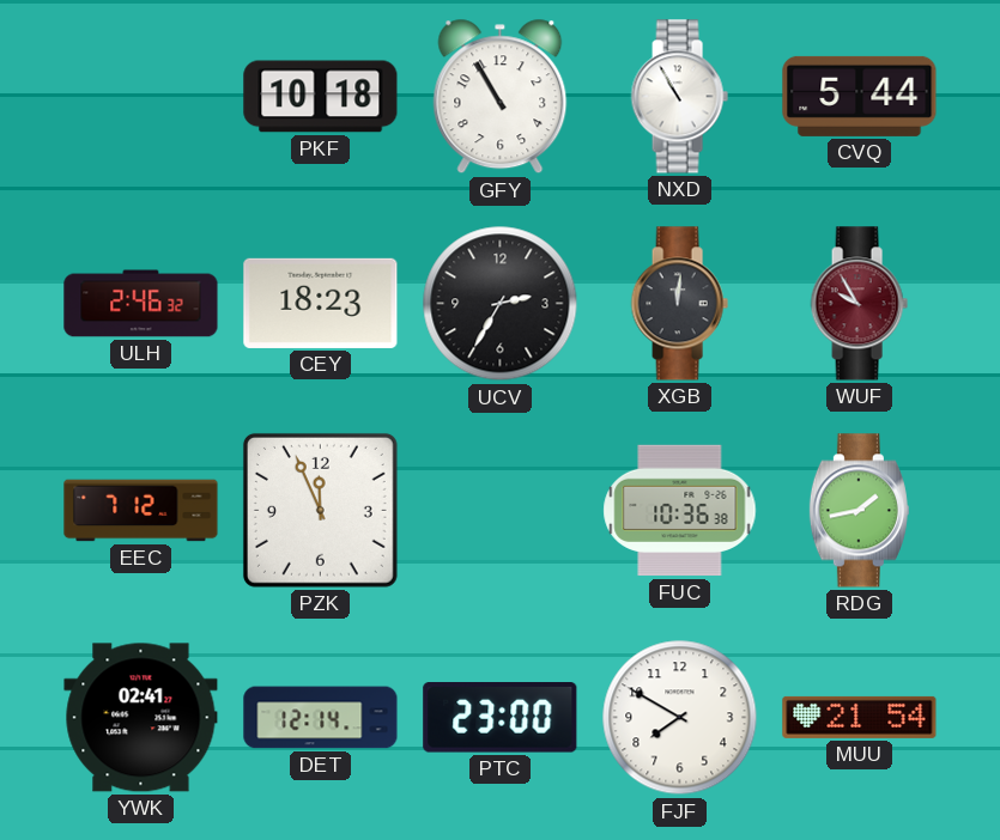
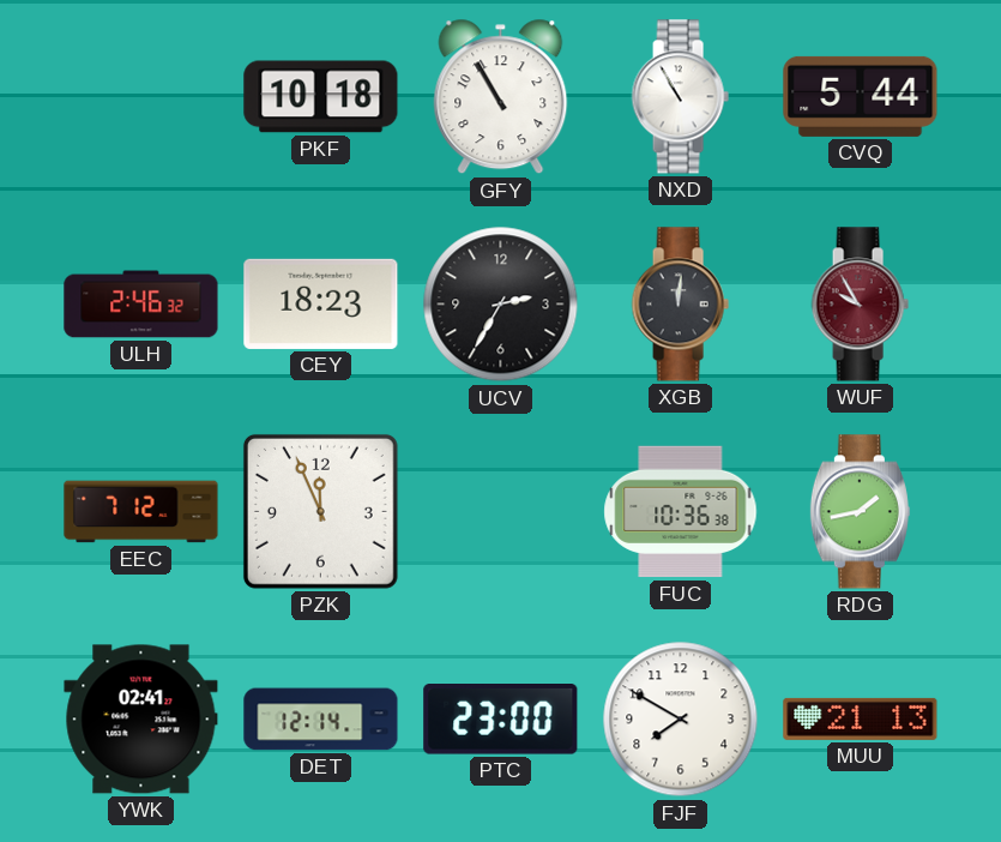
MUU: 21:54 -> 21:13
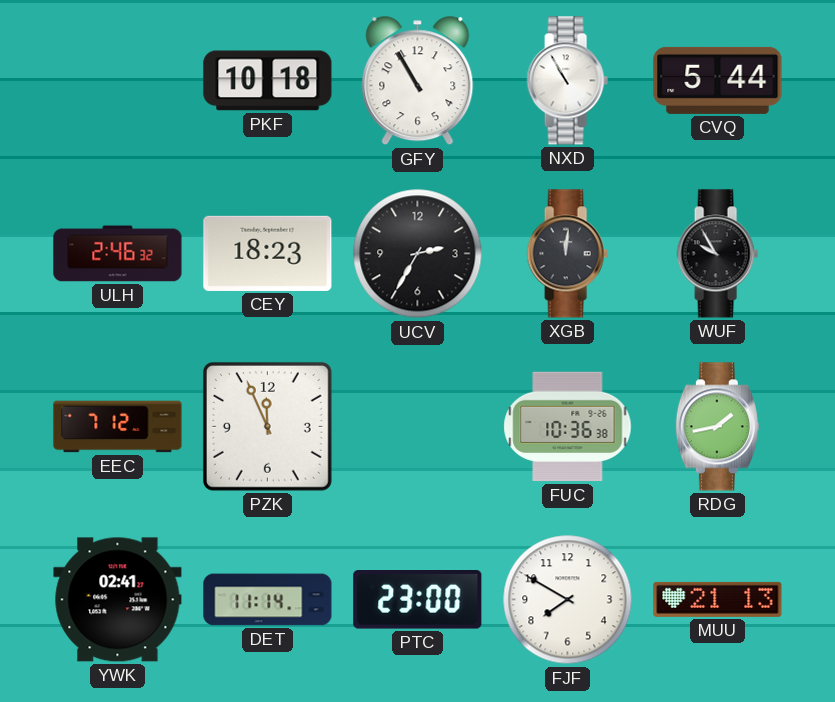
WUF dial: burgundy -> black
DET: 12:14 -> 11:14
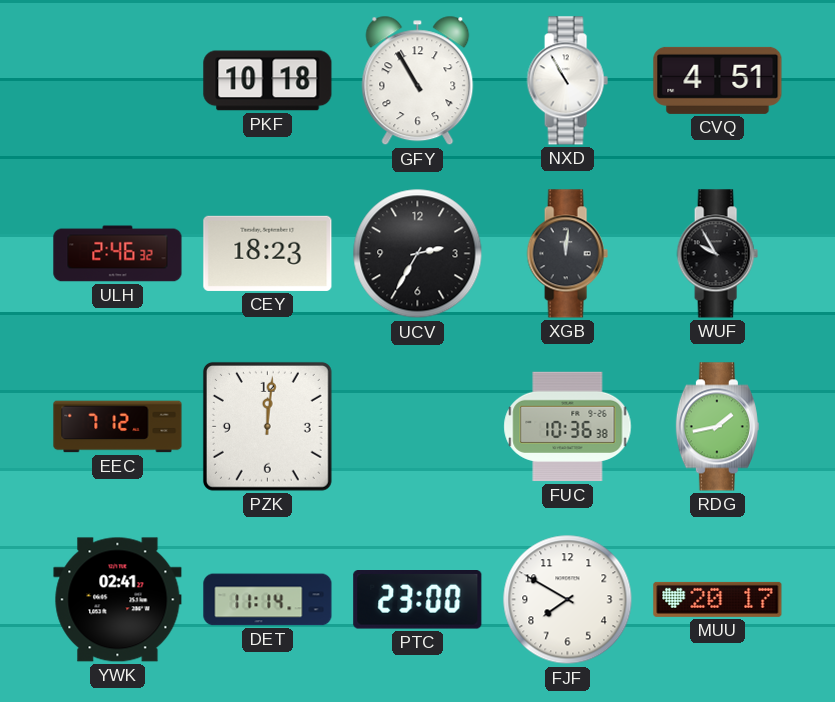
CVQ: 5:44 -> 4:51
PZK: 11:56 -> 12:01
MUU: 21:13 -> 20:17
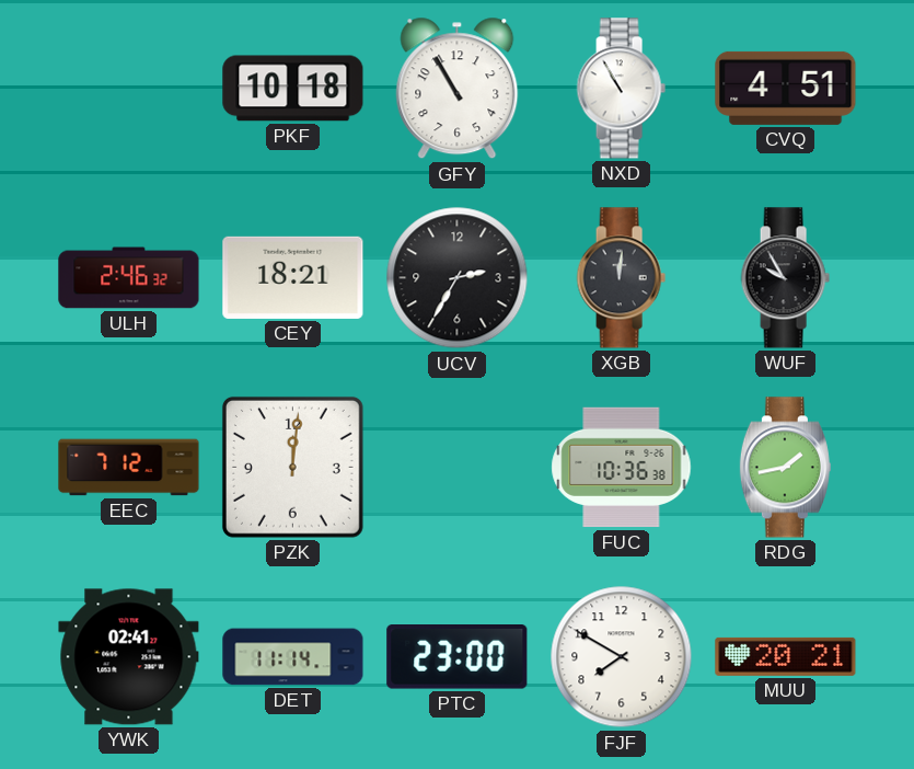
CEY: 18:23 -> 18:21
MUU: 20:17 -> 20:21
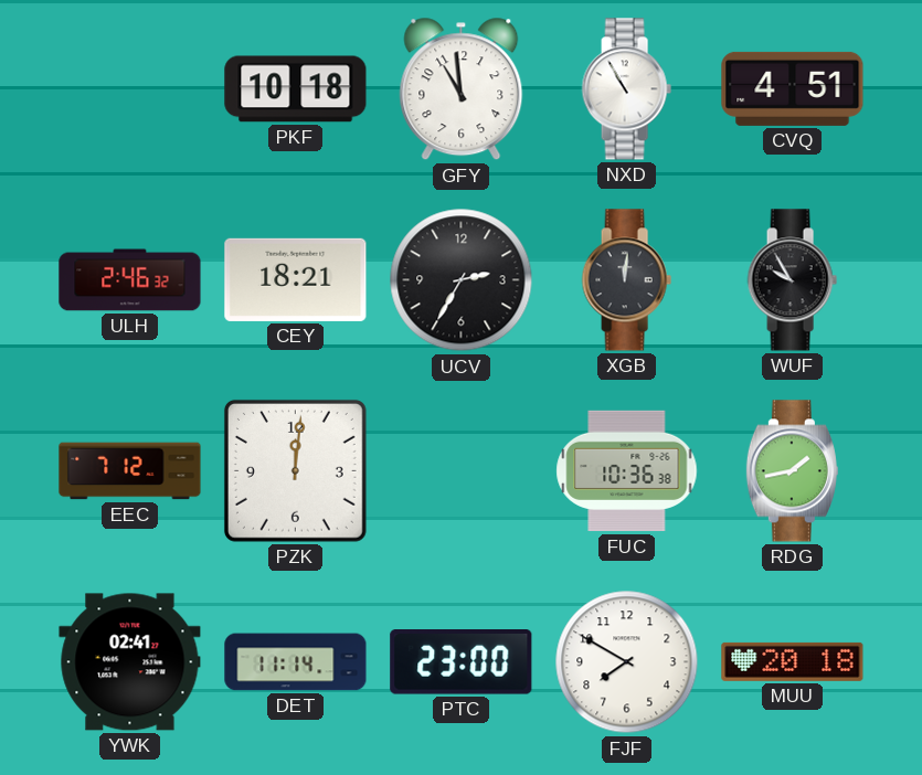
GFY: 10:55 -> 10:59
MUU: 20:21 -> 20:18
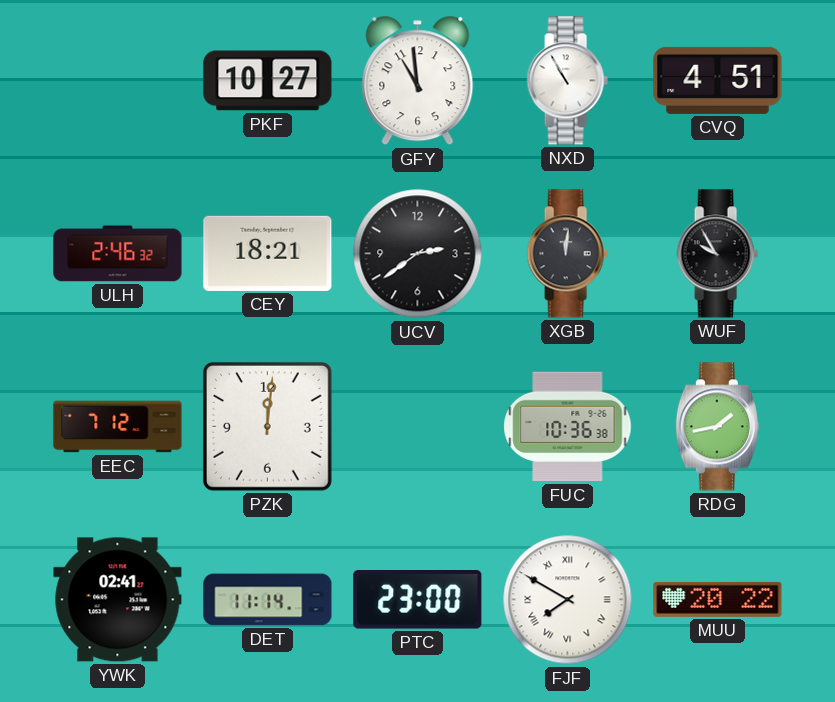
PKF: 10:18 -> 10:27
UCV: 2:35 -> 2:39
FJF numerals: Arabic -> Roman
MUU: 20:18 -> 20:22
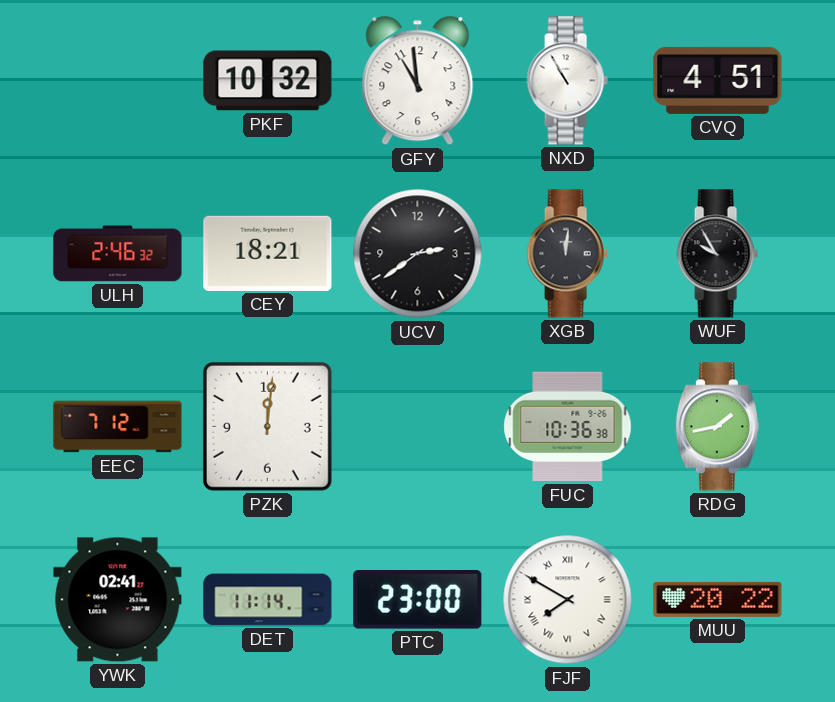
PKF: 10:27 -> 10:32
